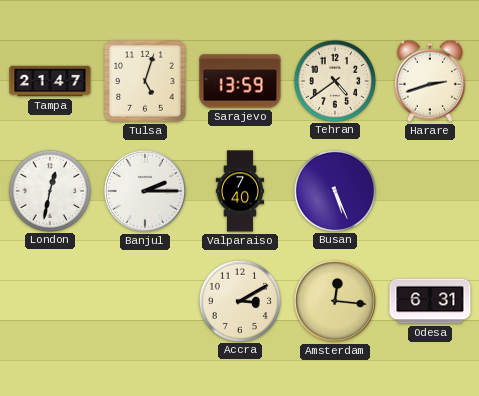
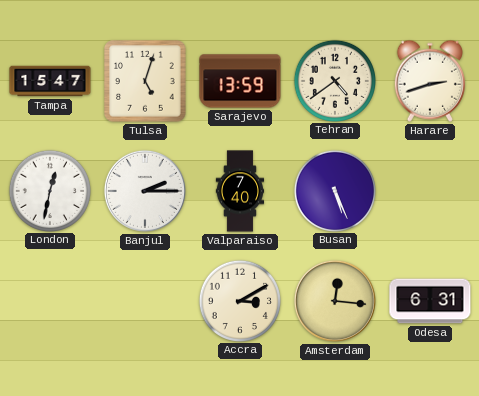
Tampa: 21:47 -> 15:47
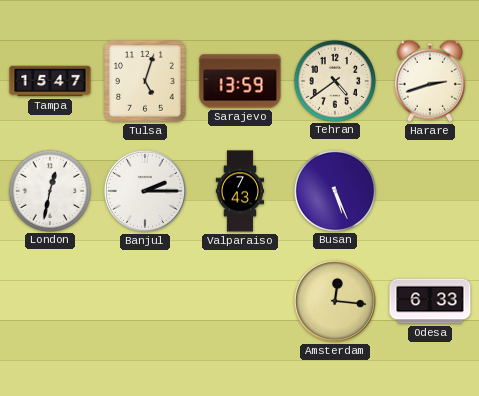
Valparaiso: 7:40 -> 7:43
Accra: 3:10 -> none
Odesa: 6:31 -> 6:33
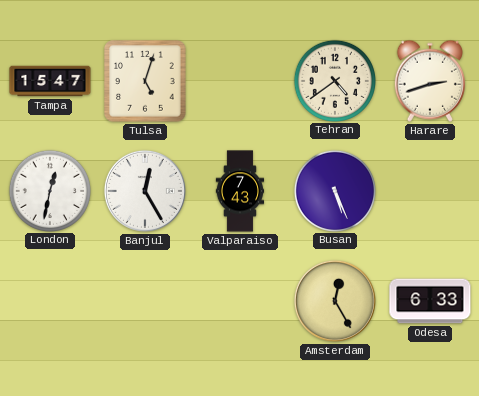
Sarajevo: 13:59 -> none
Banjul: 2:15 -> 12:25
Amsterdam: 12:16 -> 12:25
